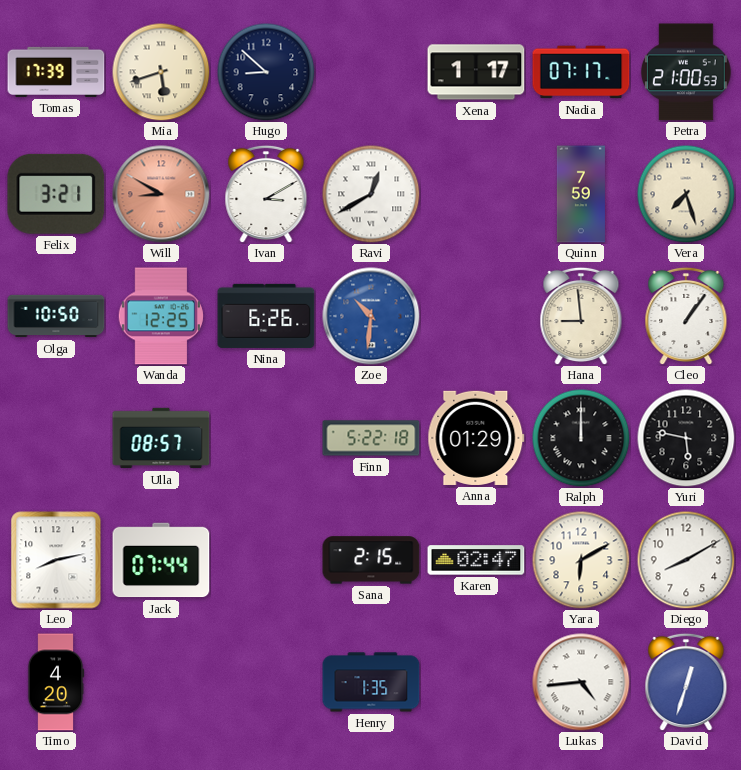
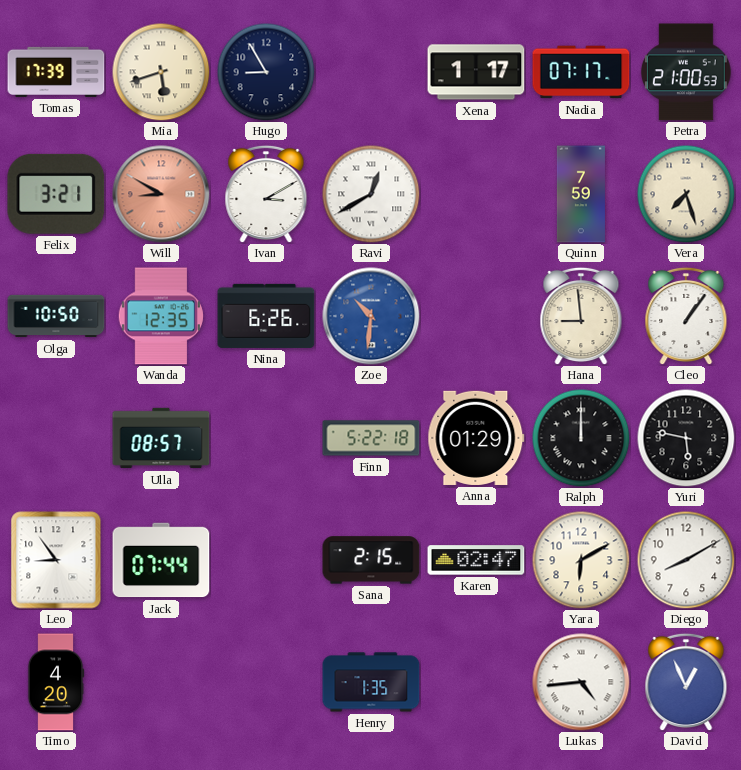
Hugo: 8:52 -> 8:55
Wanda: 12:25 -> 12:35
Leo: 8:13 -> 8:54
David: 12:33 -> 12:56
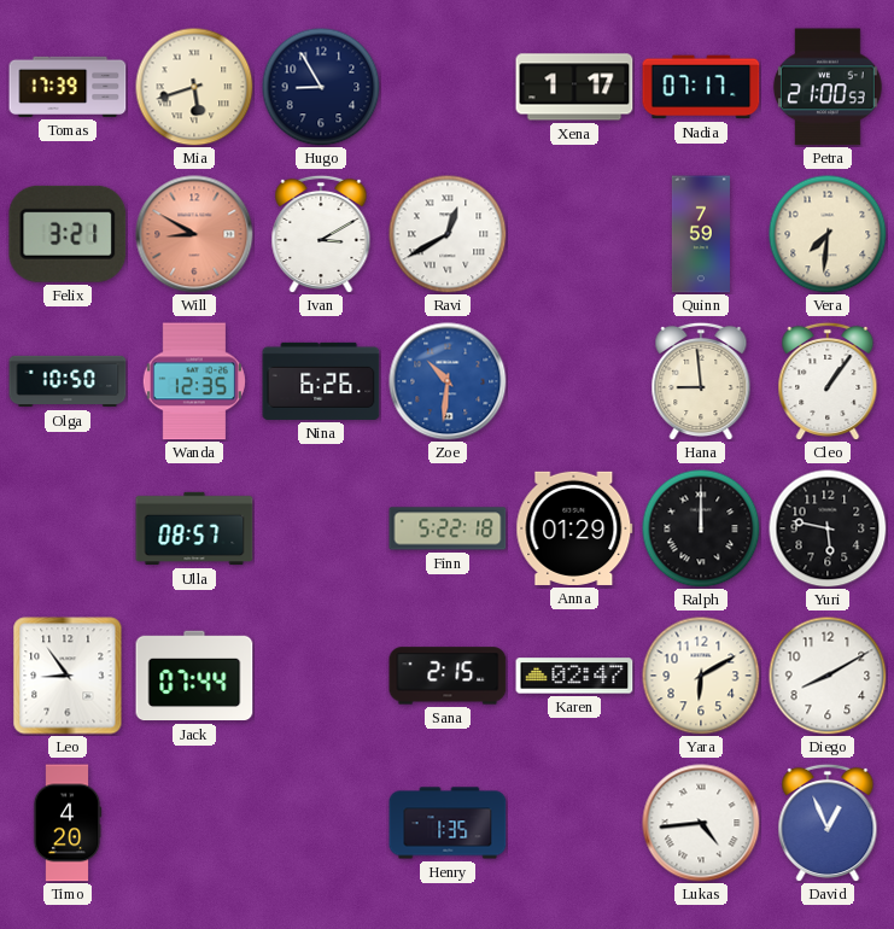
Vera: 7:27 -> 7:31
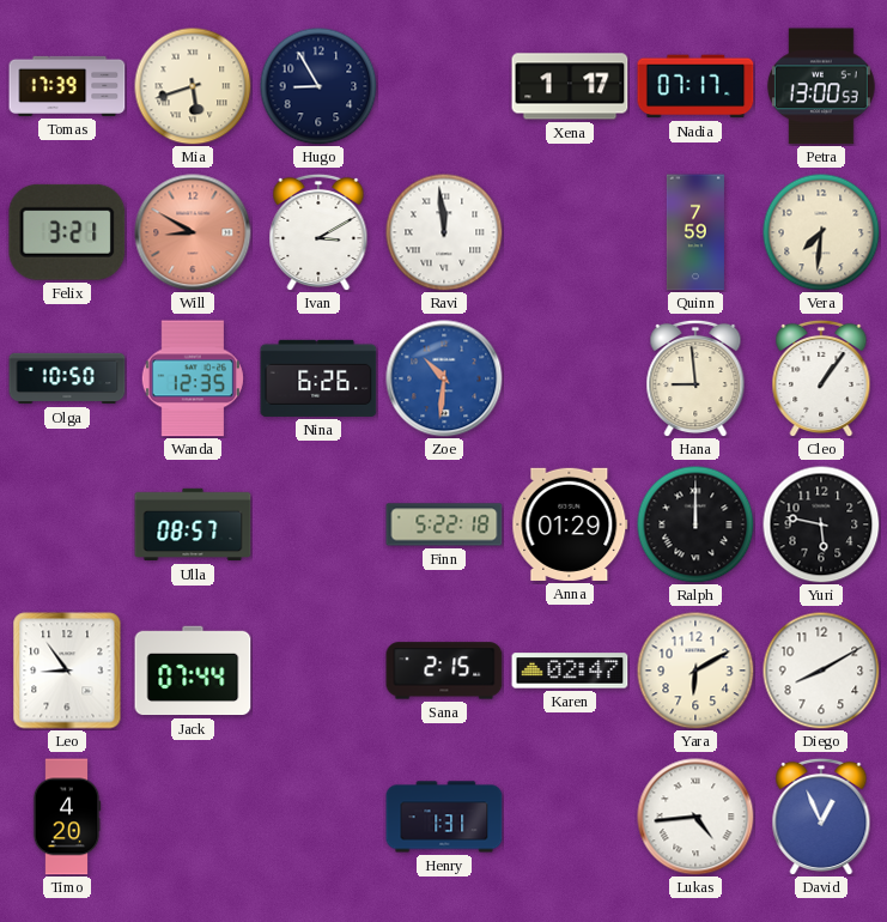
Petra: 21:00 -> 13:00
Ravi: 12:40 -> 11:59
Henry: 1:35 -> 1:31
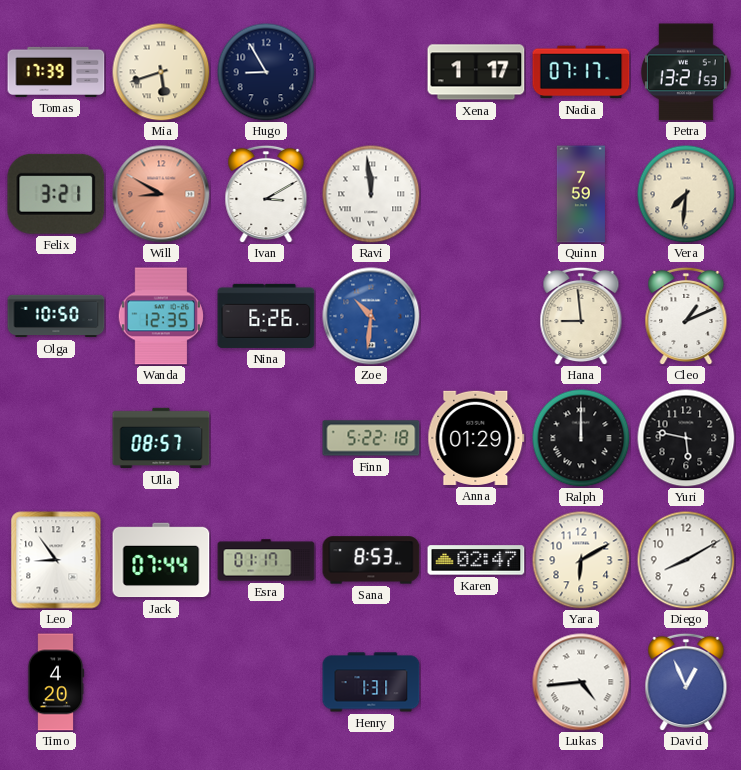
Petra: 13:00 -> 13:21
Cleo: 1:06 -> 1:11
Esra: none -> 01:17
Sana: 2:15 -> 8:53
